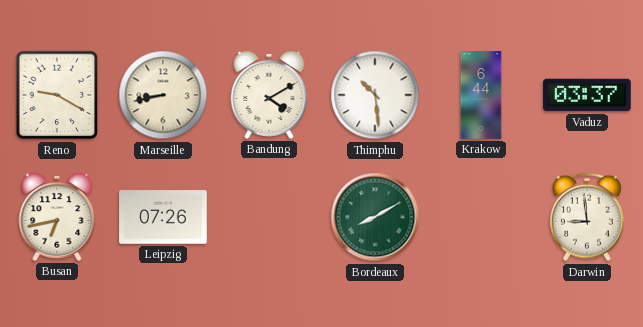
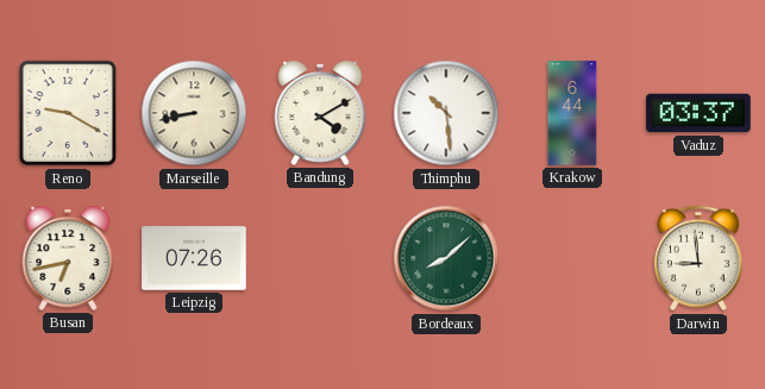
Bordeaux: 8:10 -> 8:08
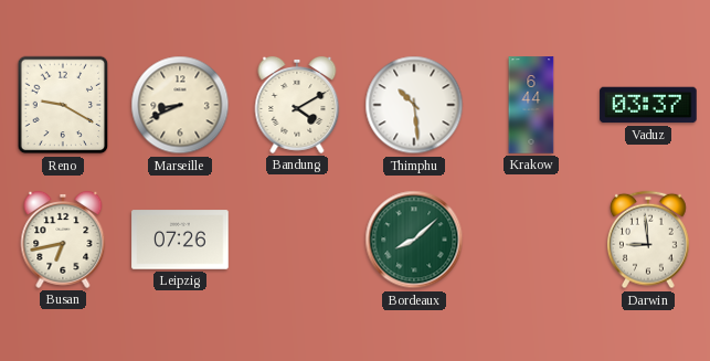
Marseille: 8:43 -> 8:41
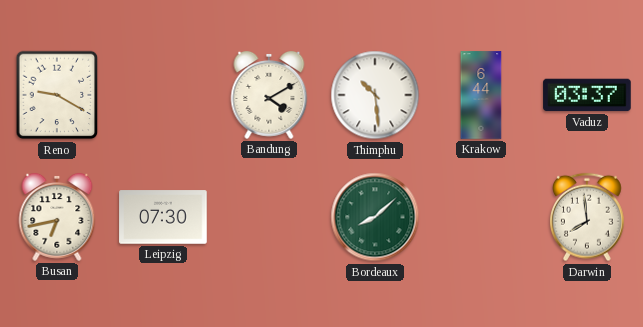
Marseille: 8:41 -> none
Leipzig: 07:26 -> 07:30
Darwin: 8:59 -> 7:59
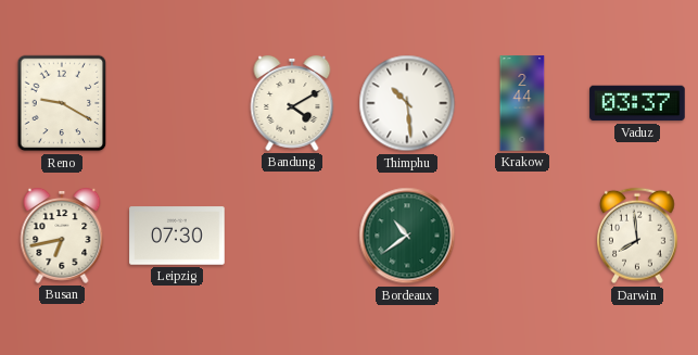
Krakow: 6:44 -> 2:44
Bordeaux: 8:08 -> 10:39
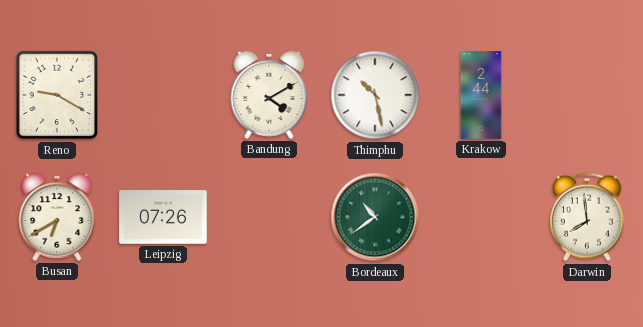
Thimphu: 10:29 -> 10:28
Vaduz: 03:37 -> none
Busan: 6:43 -> 6:40
Leipzig: 07:30 -> 07:26
